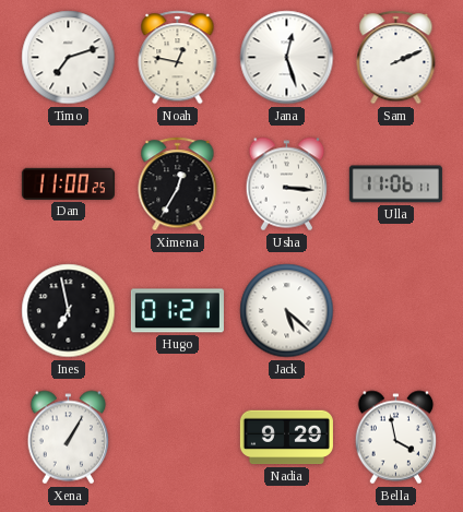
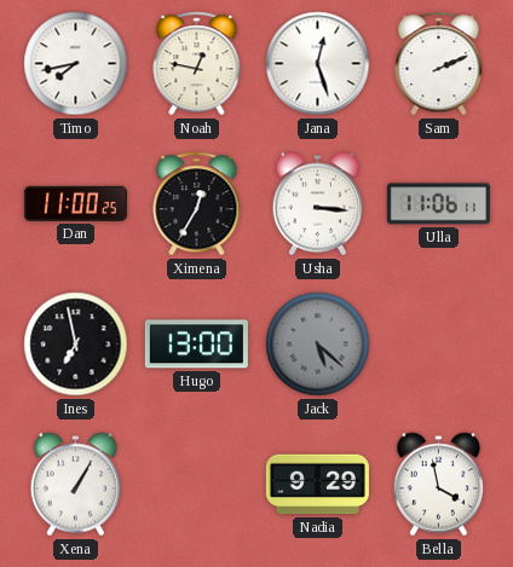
Timo: 7:12 -> 7:43
Hugo: 01:21 -> 13:00
Jack dial: white -> grey
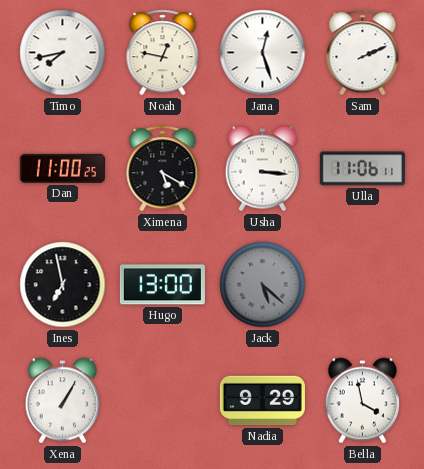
Ximena: 12:35 -> 5:20
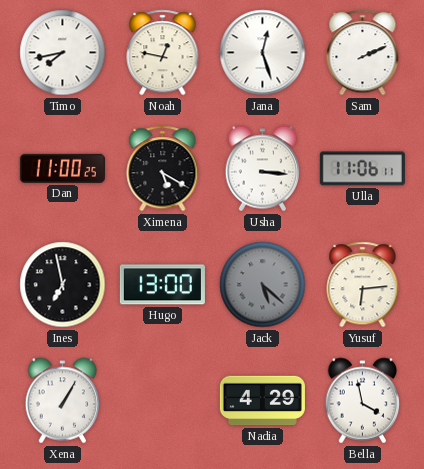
Yusuf: none -> 6:14
Nadia: 9:29 -> 4:29
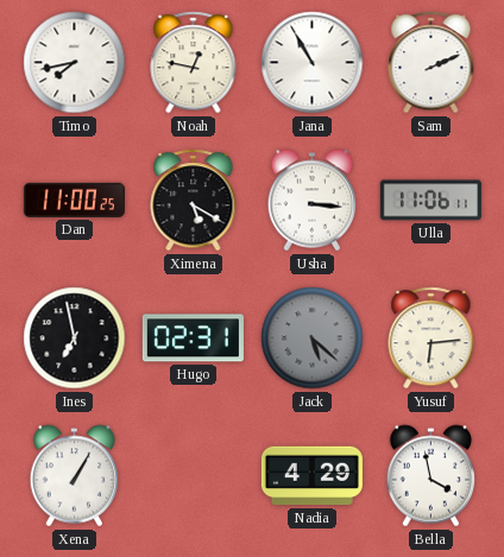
Jana: 12:27 -> 10:55
Hugo: 13:00 -> 02:31
